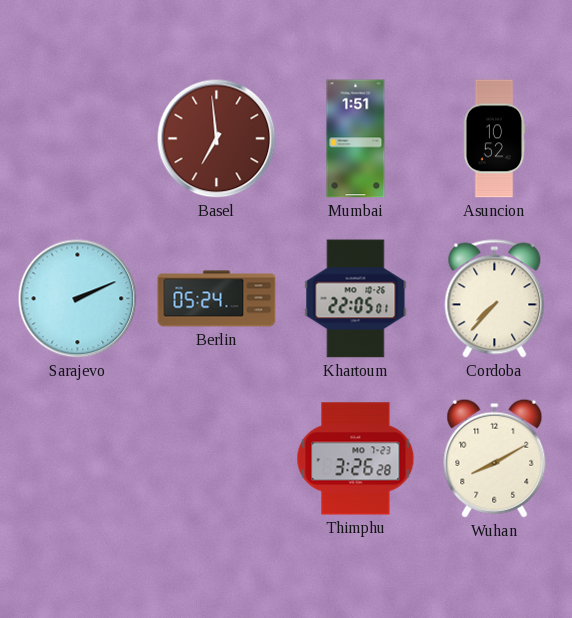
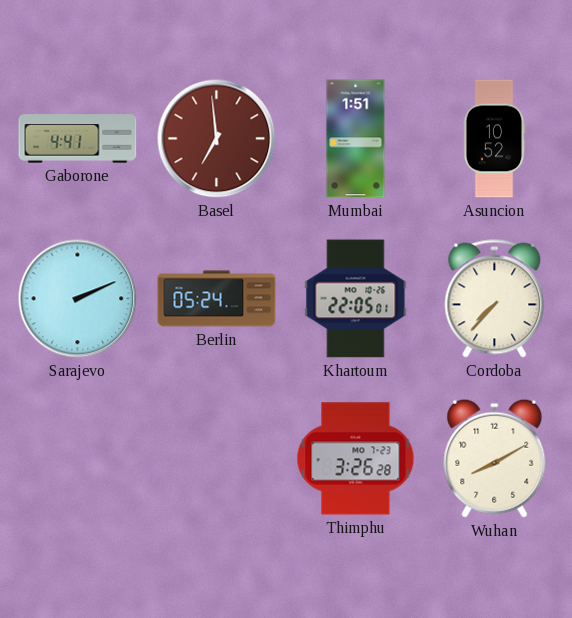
Gaborone: none -> 4:41
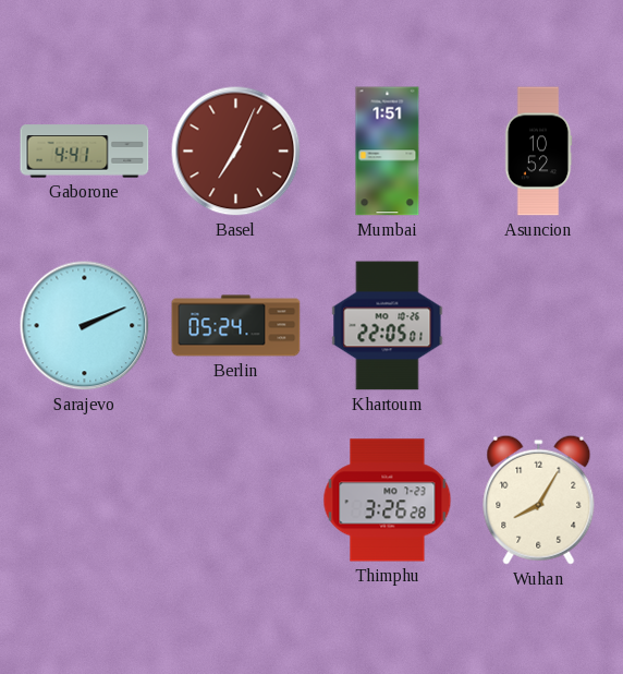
Basel: 6:59 -> 7:04
Cordoba: 7:37 -> none
Wuhan: 8:10 -> 8:05
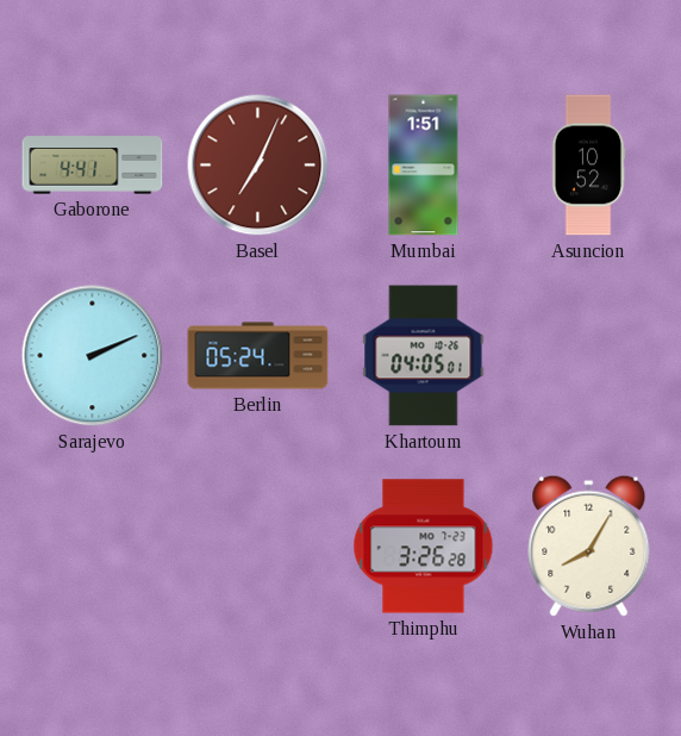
Khartoum: 22:05 -> 04:05
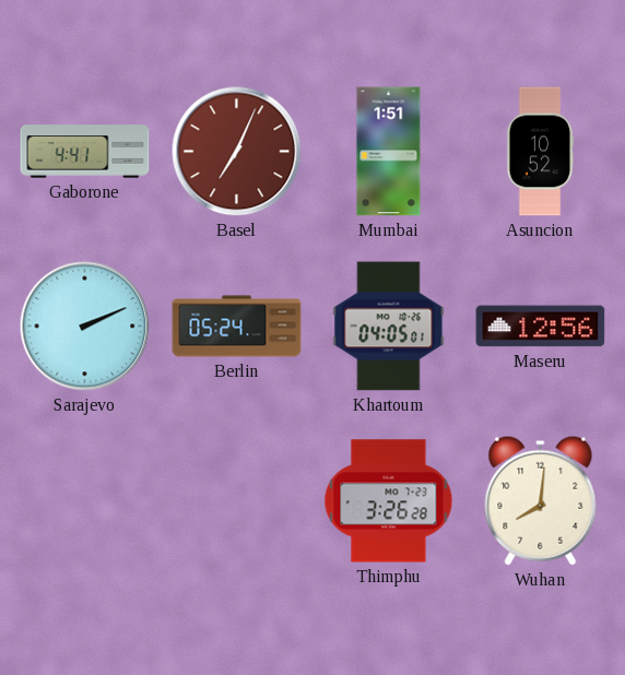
Maseru: none -> 12:56
Wuhan: 8:05 -> 8:01
